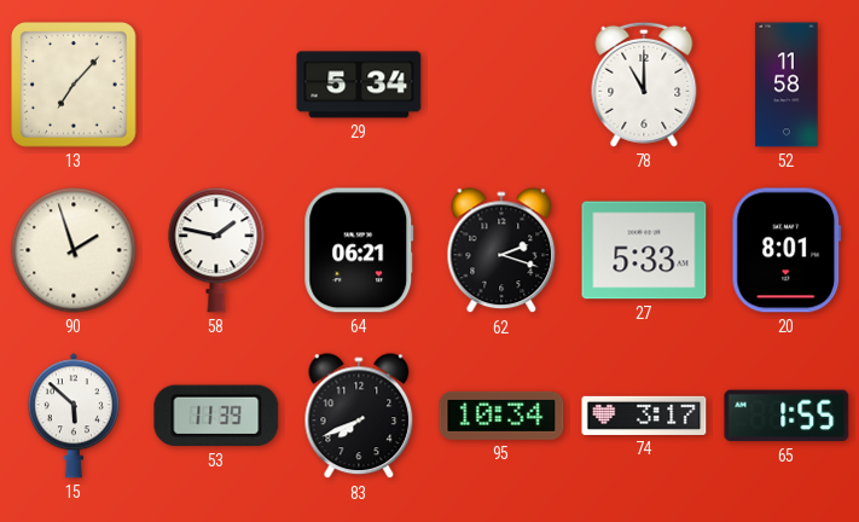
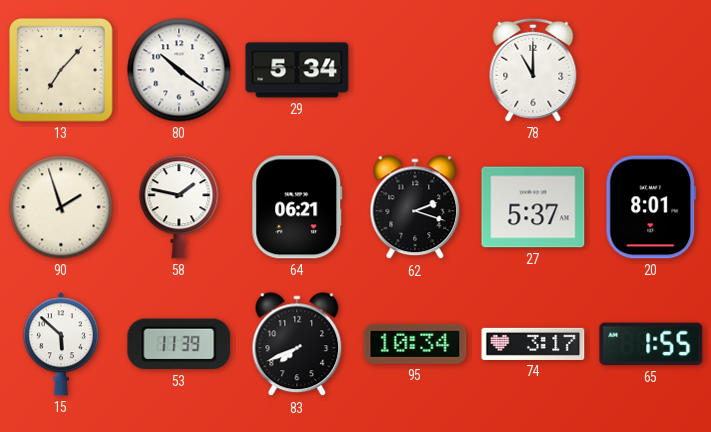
80: none -> 10:21
52: 11:58 -> none
27: 5:33 -> 5:37
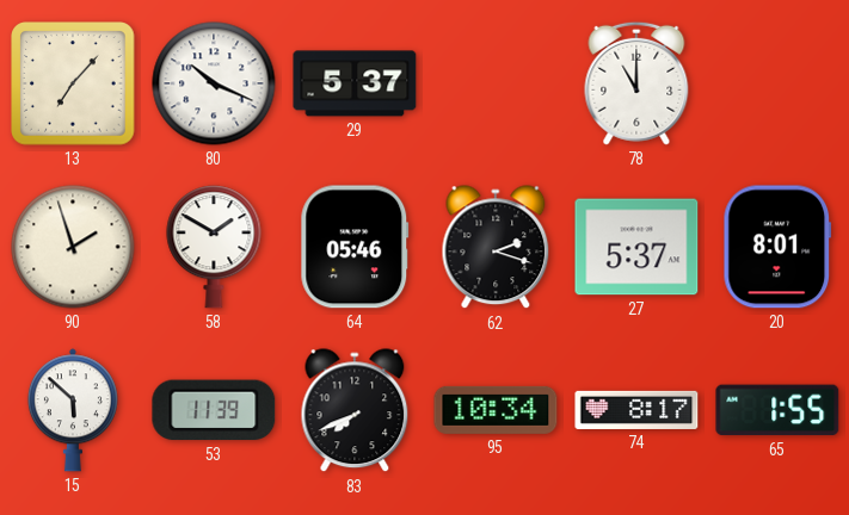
80: 10:21 -> 10:19
29: 5:34 -> 5:37
58: 1:47 -> 1:50
64: 06:21 -> 05:46
74: 3:17 -> 8:17
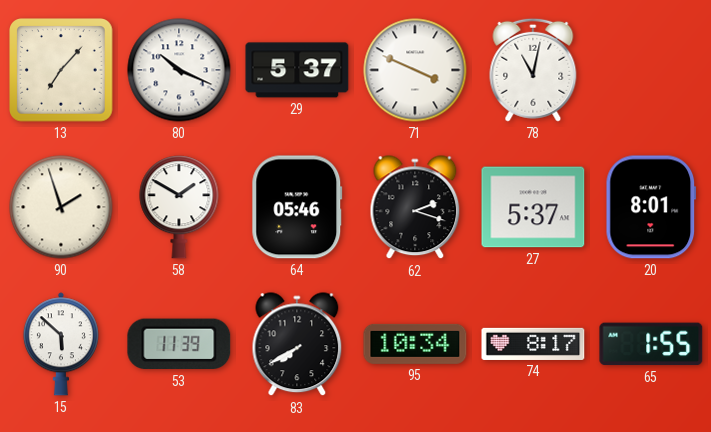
71: none -> 3:49
78: 11:00 -> 11:02
83: 7:41 -> 7:40
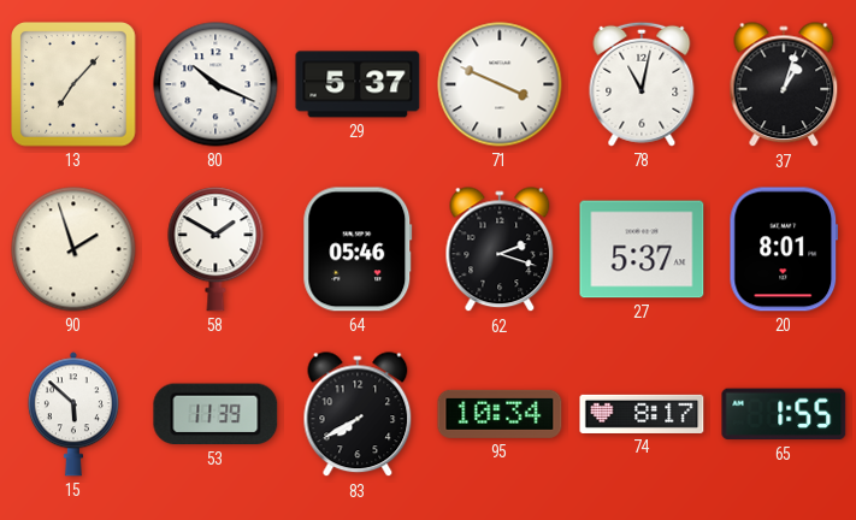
37: none -> 1:03
